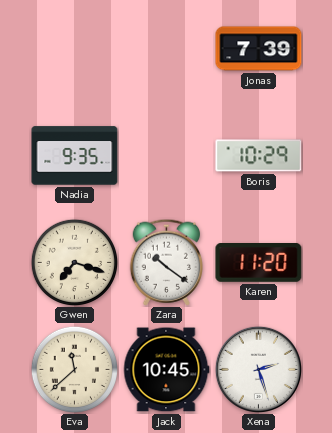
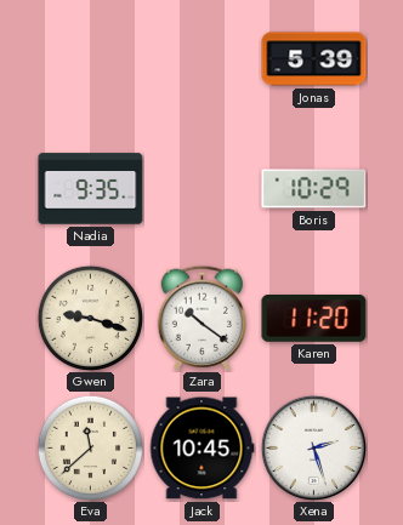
Jonas: 7:39 -> 5:39
Gwen: 7:18 -> 9:18
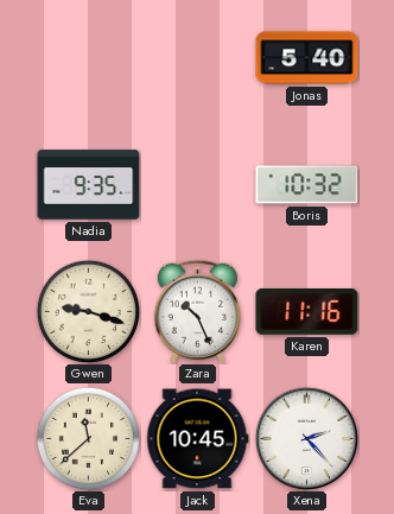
Jonas: 5:39 -> 5:40
Boris: 10:29 -> 10:32
Zara: 10:21 -> 10:26
Karen: 11:20 -> 11:16
Xena: 2:27 -> 2:23
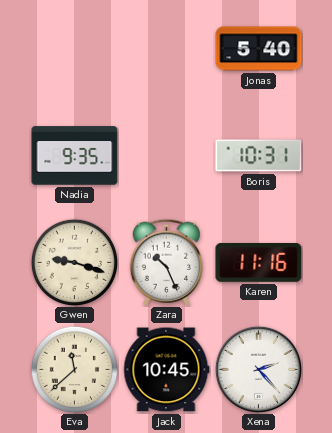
Boris: 10:32 -> 10:31
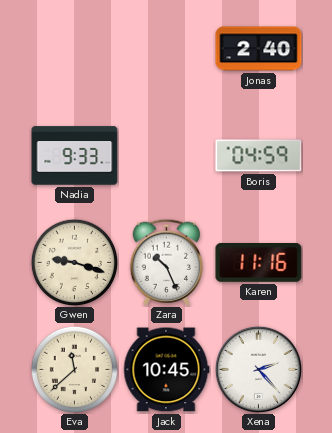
Jonas: 5:40 -> 2:40
Nadia: 9:35 -> 9:33
Boris: 10:31 -> 04:59
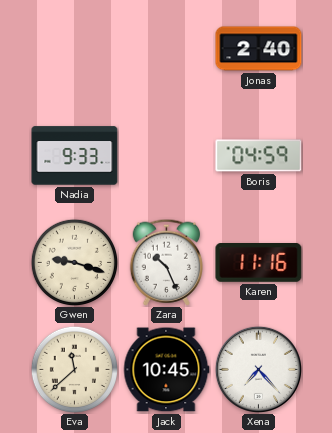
Xena: 2:23 -> 7:23
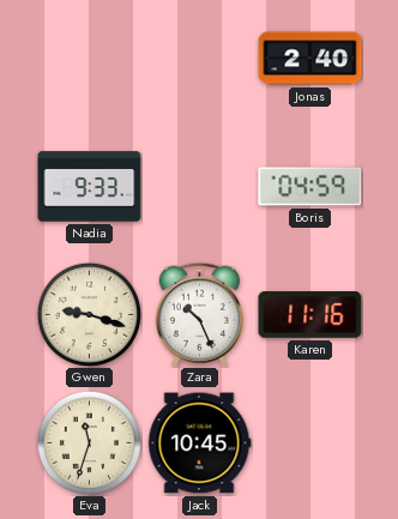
Eva: 11:38 -> 11:33
Xena: 7:23 -> none
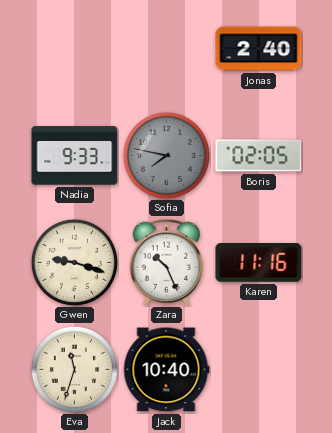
Sofia: none -> 7:47
Boris: 04:59 -> 02:05
Jack: 10:45 -> 10:40
